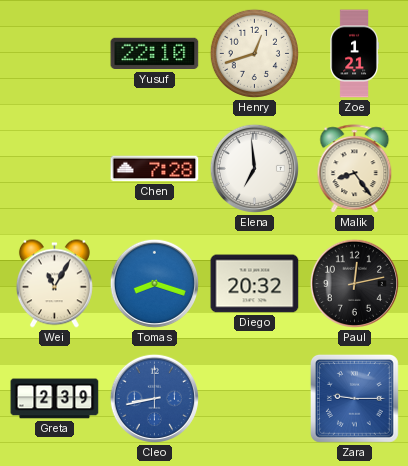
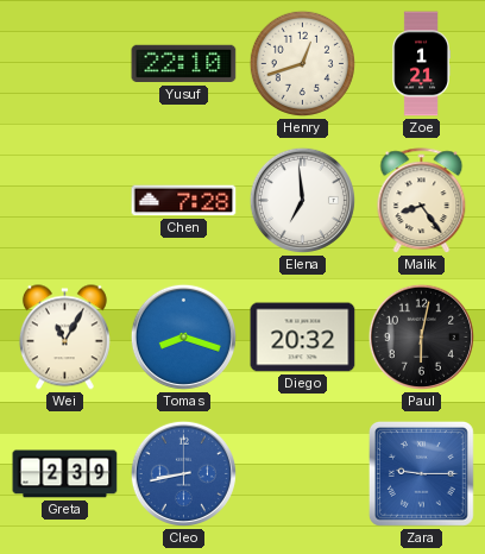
Paul: 12:13 -> 6:02
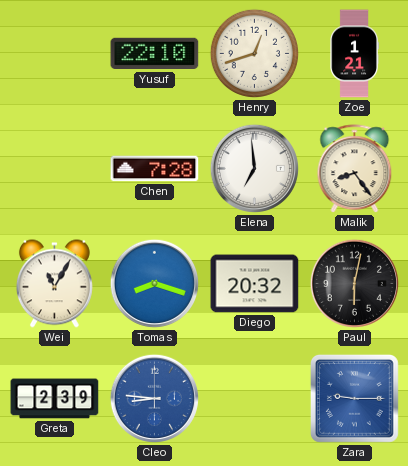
Cleo: 8:43 -> 8:46
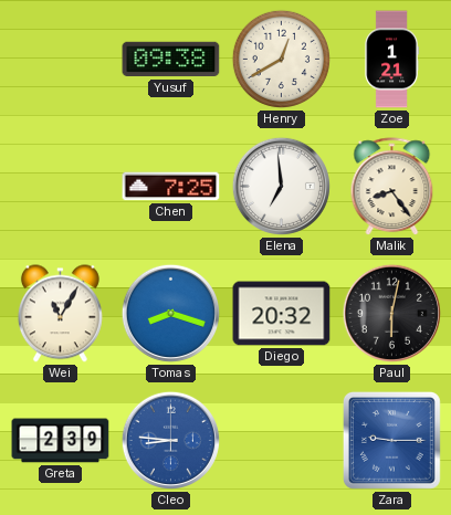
Yusuf: 22:10 -> 09:38
Henry: 12:42 -> 12:40
Chen: 7:28 -> 7:25
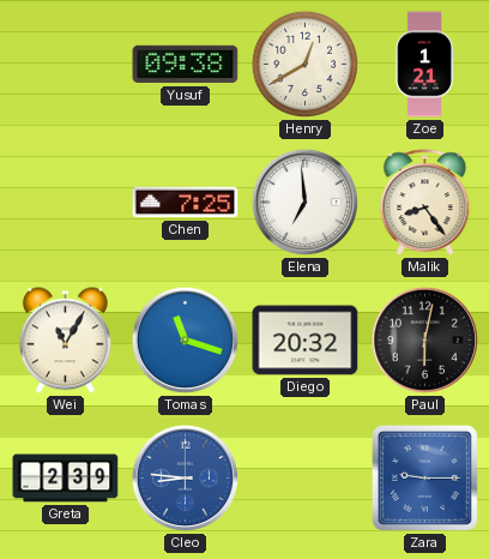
Tomas: 8:18 -> 11:18
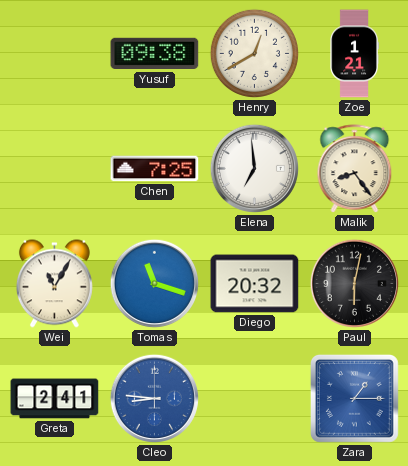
Greta: 2:39 -> 2:41
Zara: 9:15 -> 1:15
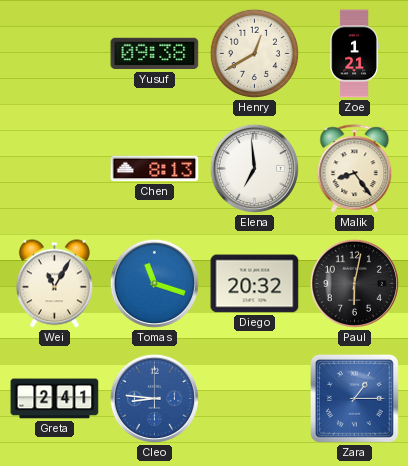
Chen: 7:25 -> 8:13
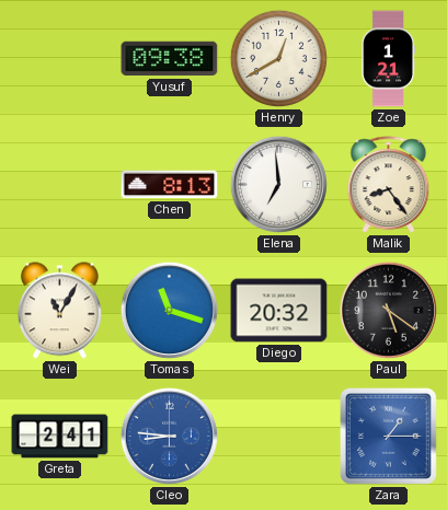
Paul: 6:02 -> 5:21
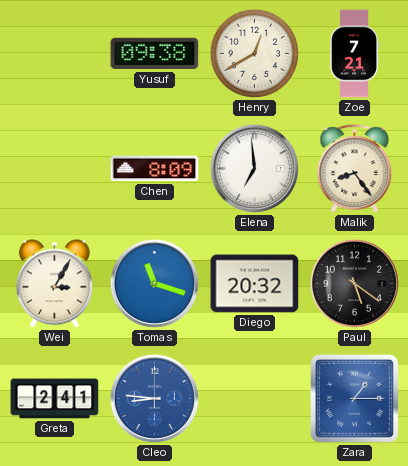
Zoe: 1:21 -> 7:21
Chen: 8:13 -> 8:09
Wei: 11:05 -> 3:05
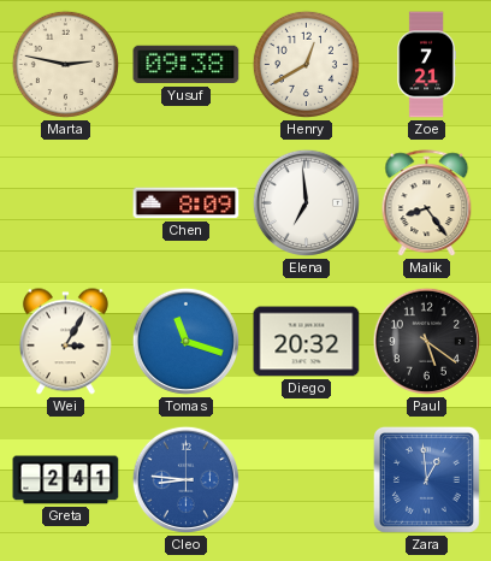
Marta: none -> 2:47
Zara: 1:15 -> 12:59
